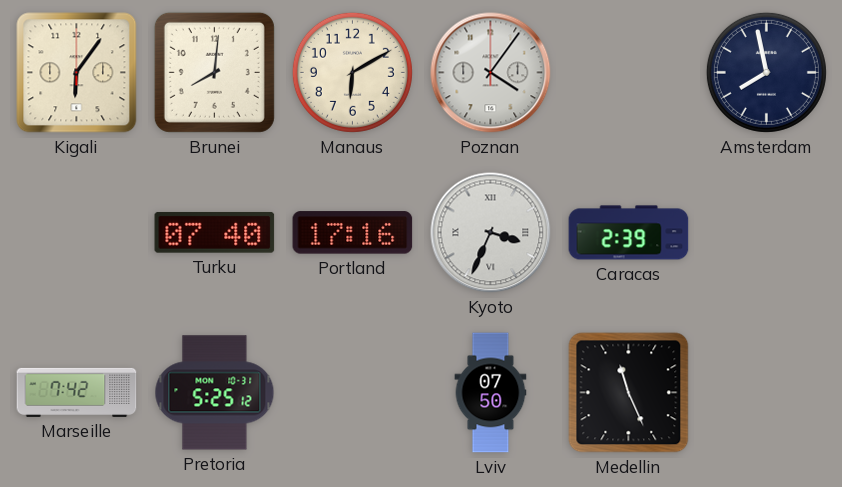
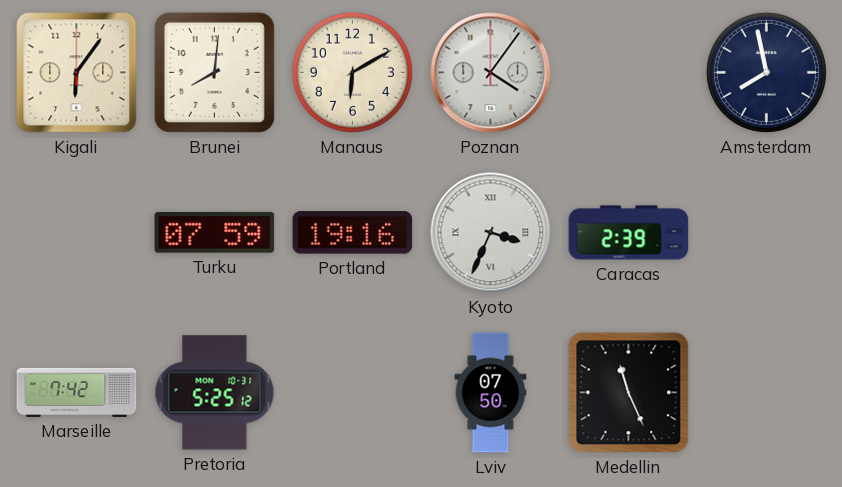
Turku: 07:40 -> 07:59
Portland: 17:16 -> 19:16
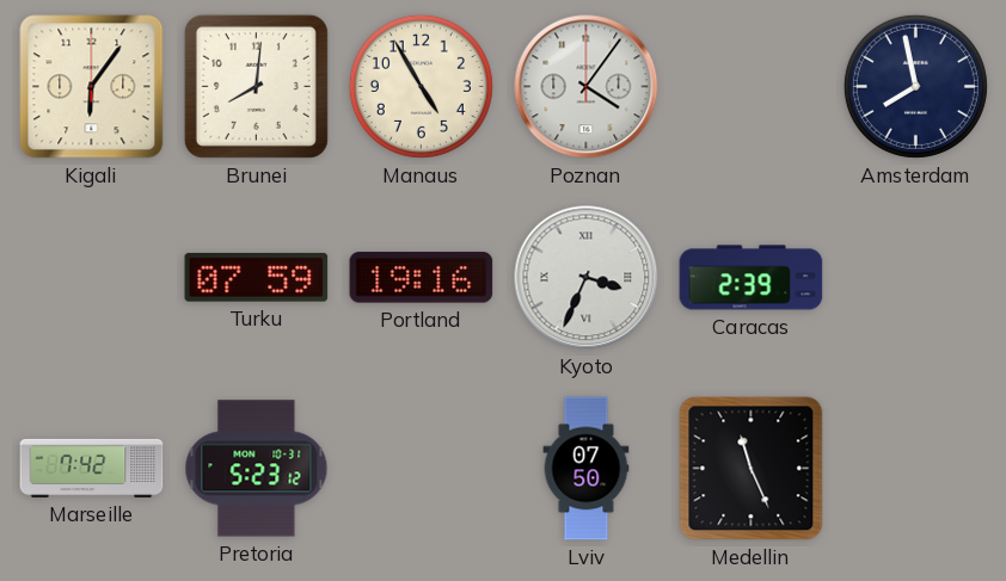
Manaus: 6:10 -> 4:55
Pretoria: 5:25 -> 5:23
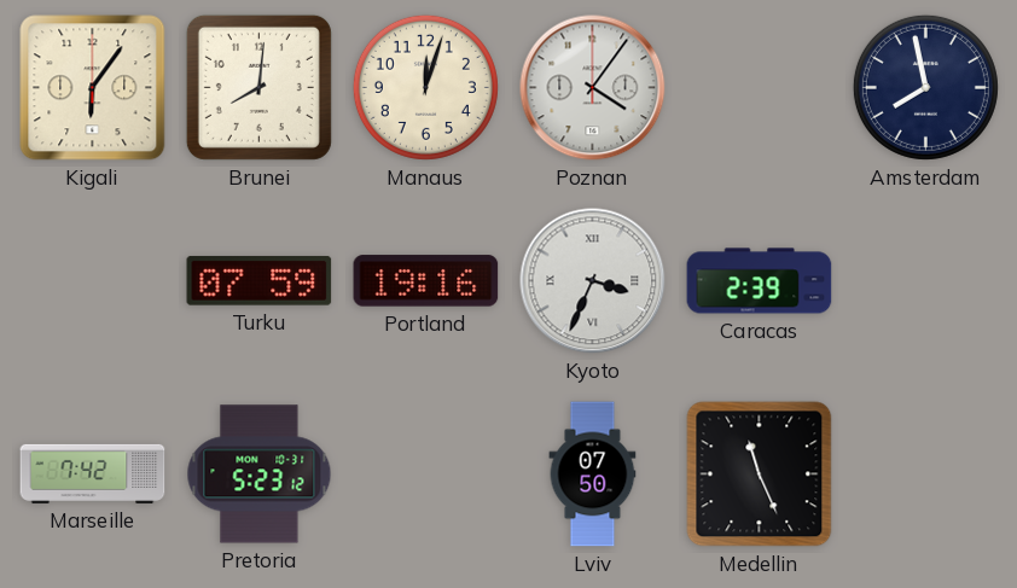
Manaus: 4:55 -> 12:03
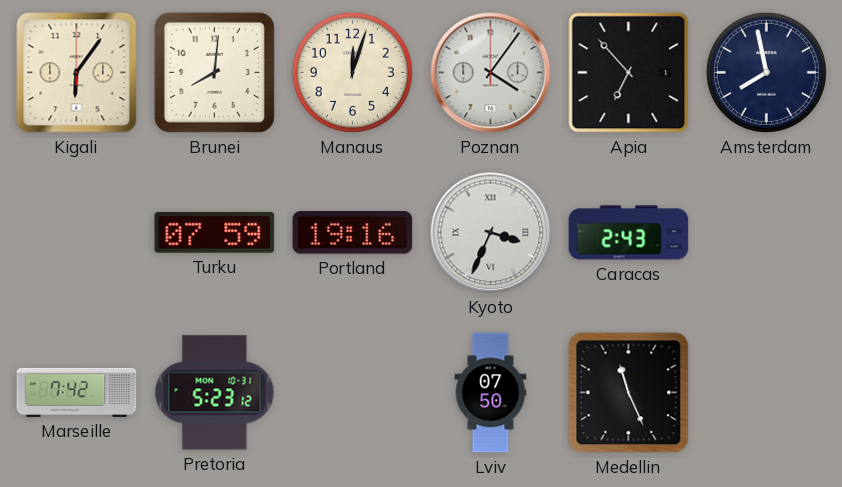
Apia: none -> 6:53
Caracas: 2:39 -> 2:43
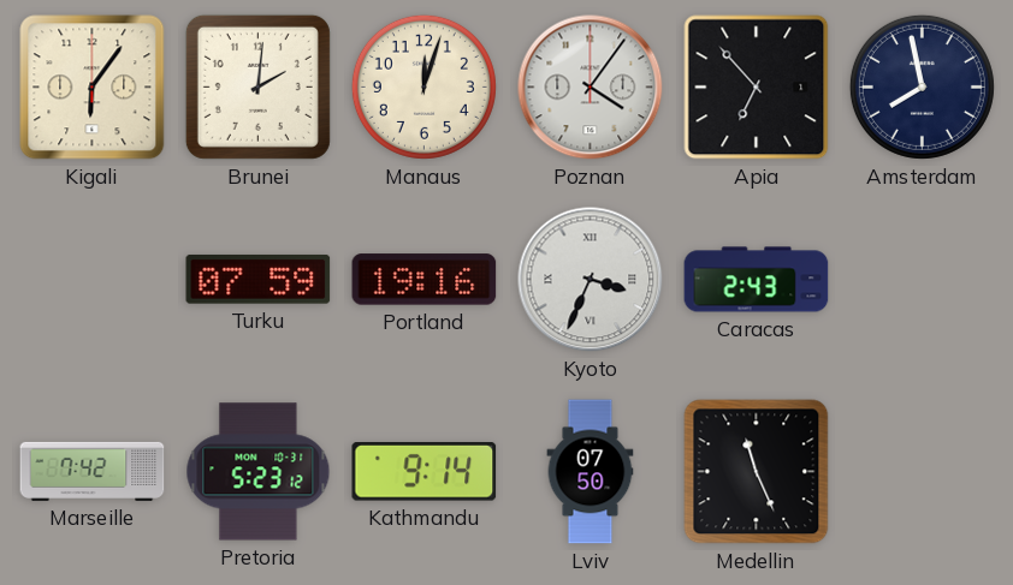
Brunei: 8:01 -> 2:01
Kathmandu: none -> 9:14
